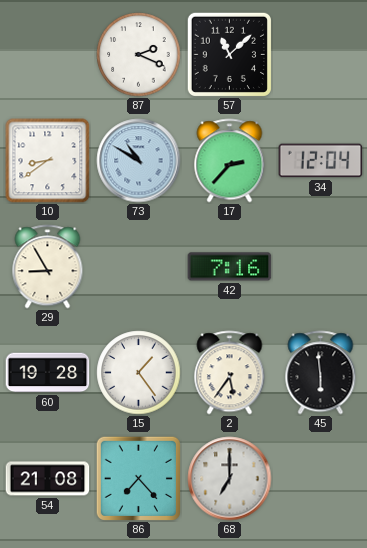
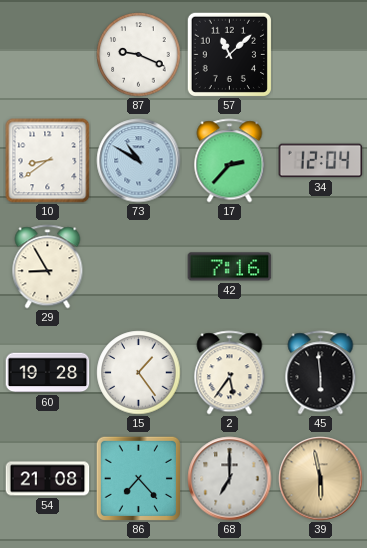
87: 2:19 -> 9:19
39: none -> 5:58
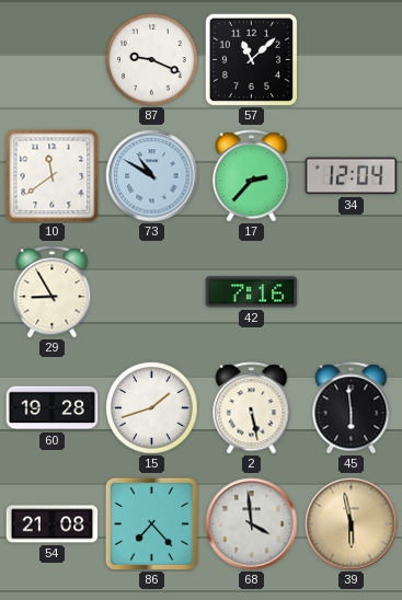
10: 8:39 -> 11:39
15: 1:24 -> 1:42
2: 5:36 -> 5:28
68: 7:00 -> 3:59
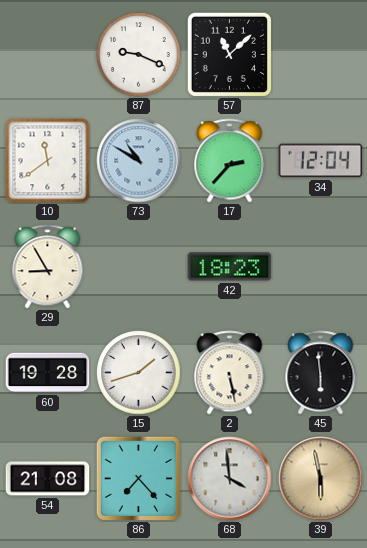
42: 7:16 -> 18:23
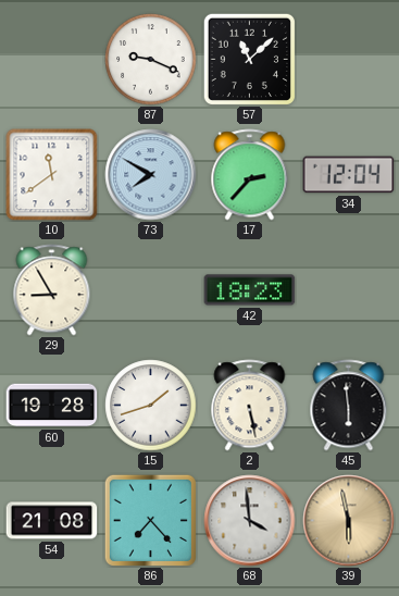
73: 10:50 -> 7:50
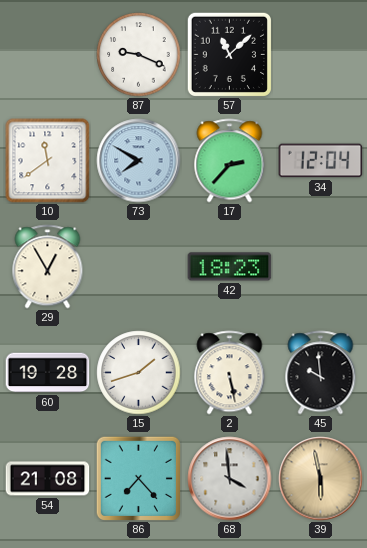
29: 8:55 -> 12:55
45: 5:59 -> 9:59
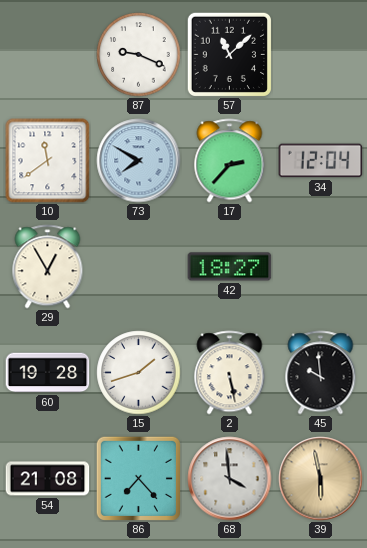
42: 18:23 -> 18:27
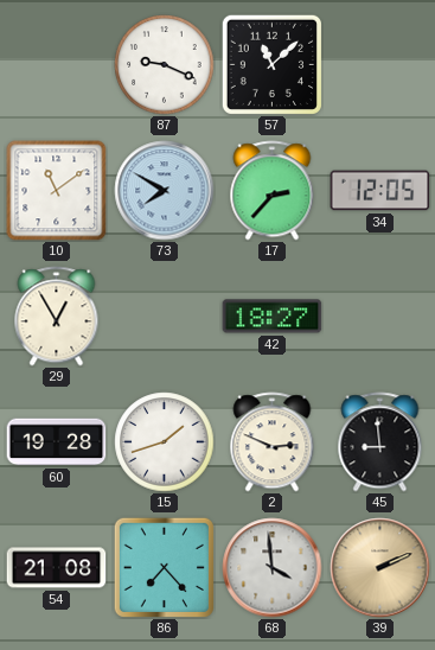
10: 11:39 -> 11:09
34: 12:04 -> 12:05
2: 5:28 -> 2:49
45: 9:59 -> 8:59
39: 5:58 -> 2:11
